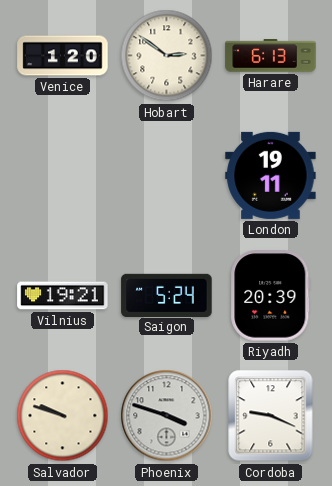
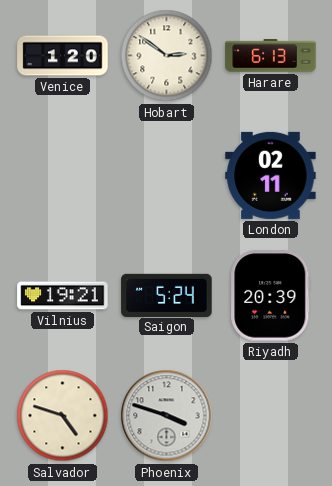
London: 19:11 -> 02:11
Salvador: 9:48 -> 4:48
Cordoba: 9:19 -> none
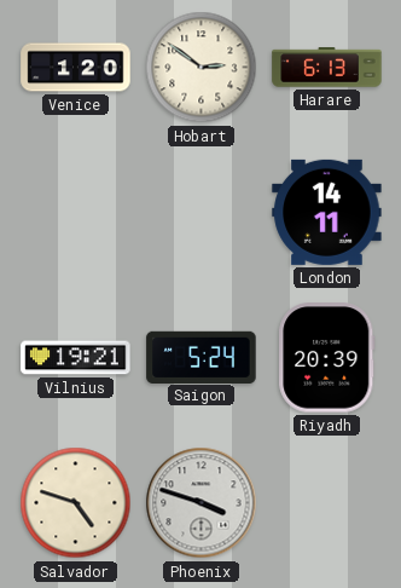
London: 02:11 -> 14:11
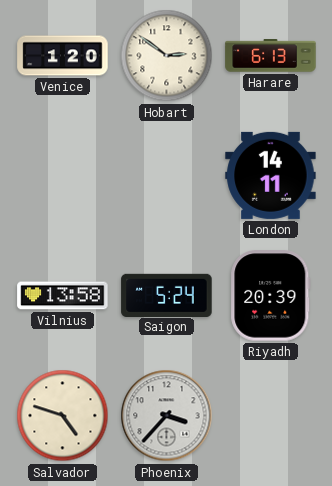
Vilnius: 19:21 -> 13:58
Phoenix: 3:48 -> 3:37
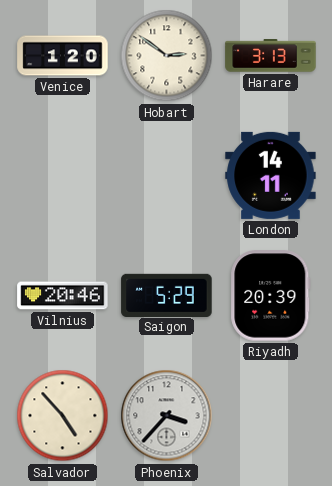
Harare: 6:13 -> 3:13
Vilnius: 13:58 -> 20:46
Saigon: 5:24 -> 5:29
Salvador: 4:48 -> 4:53
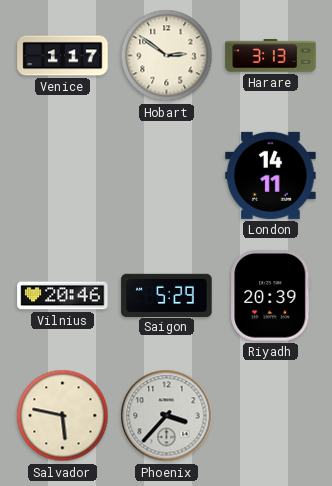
Venice: 1:20 -> 1:17
Salvador: 4:53 -> 5:47
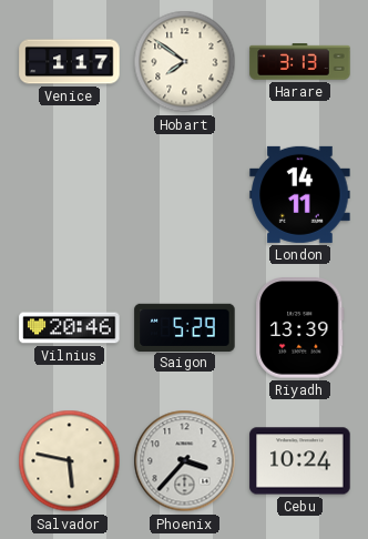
Hobart: 2:51 -> 7:51
Riyadh: 20:39 -> 13:39
Cebu: none -> 10:24
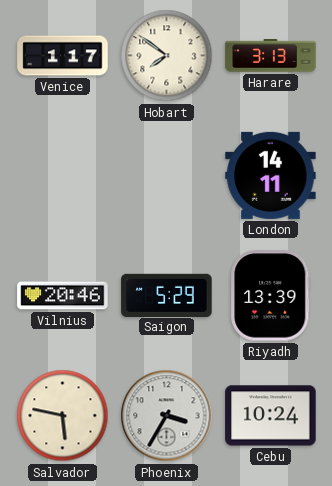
Phoenix: 3:37 -> 3:35
